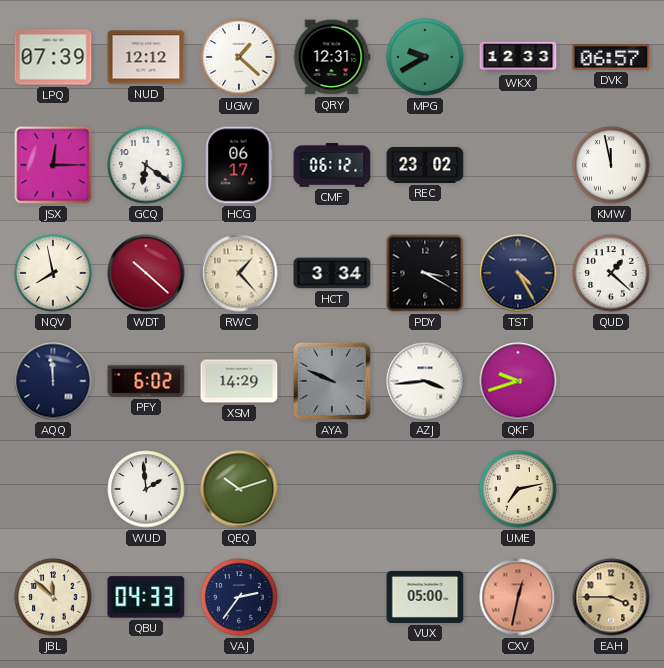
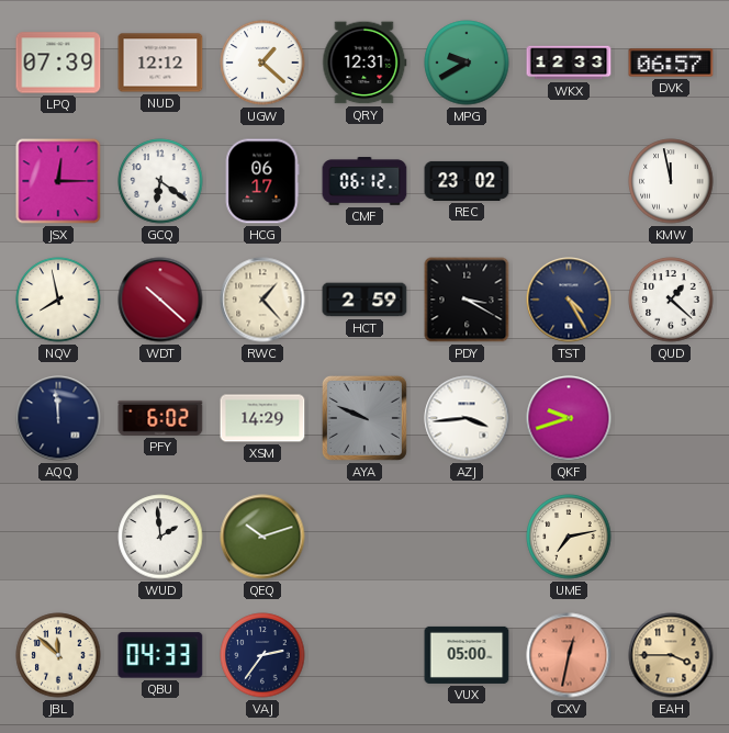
HCT: 3:34 -> 2:59
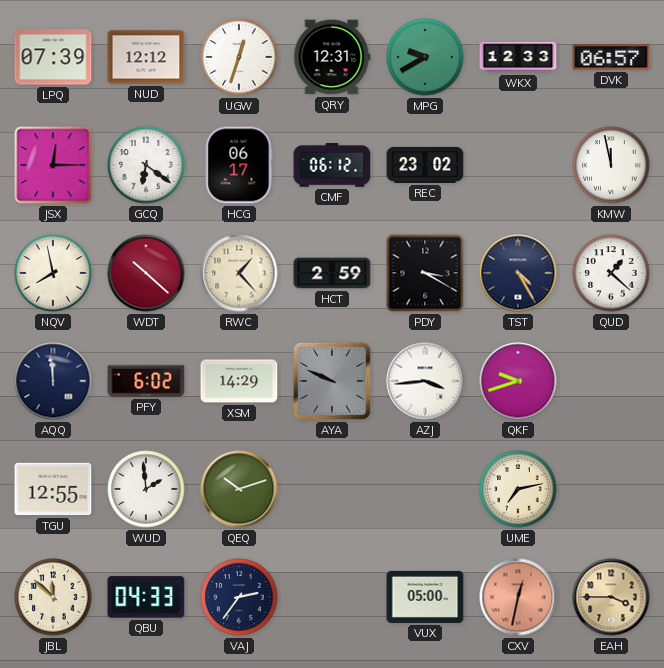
UGW: 1:22 -> 12:33
TGU: none -> 12:55
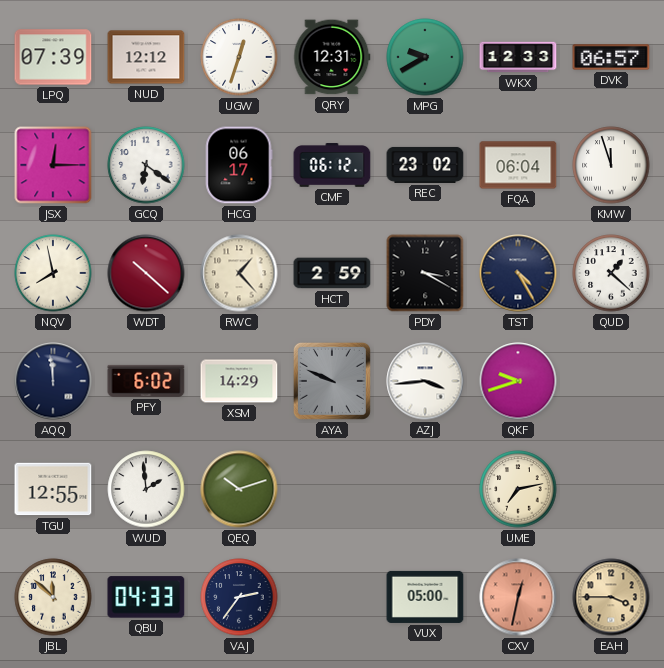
FQA: none -> 06:04
KMW: 11:58 -> 11:57
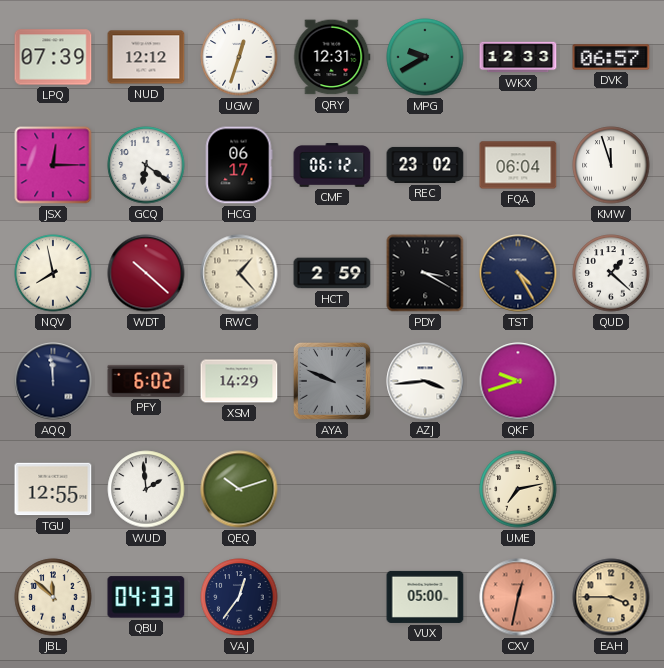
VAJ: 2:36 -> 12:36
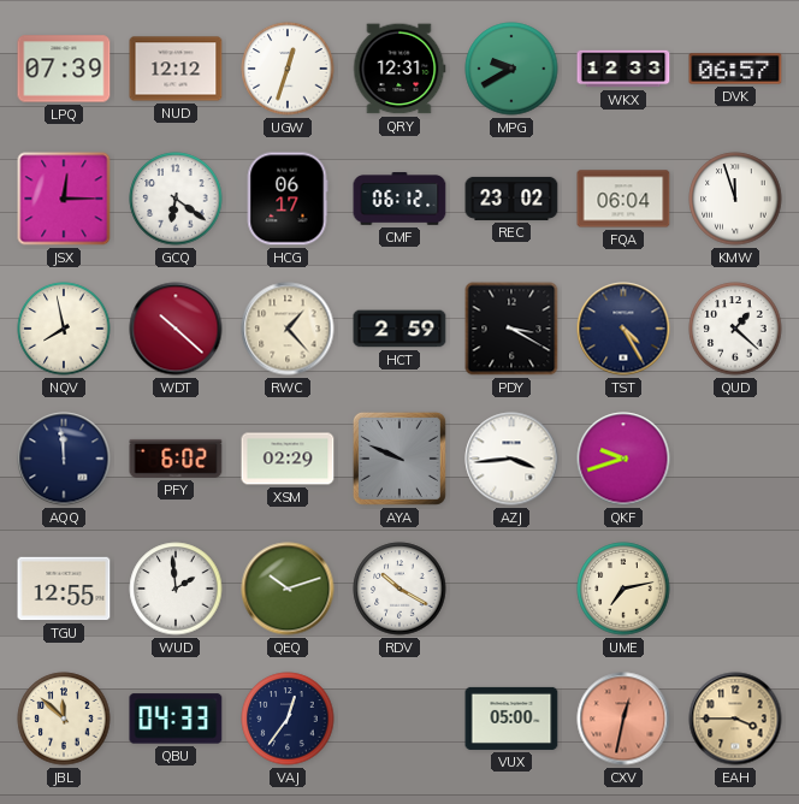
XSM: 14:29 -> 02:29
RDV: none -> 10:20
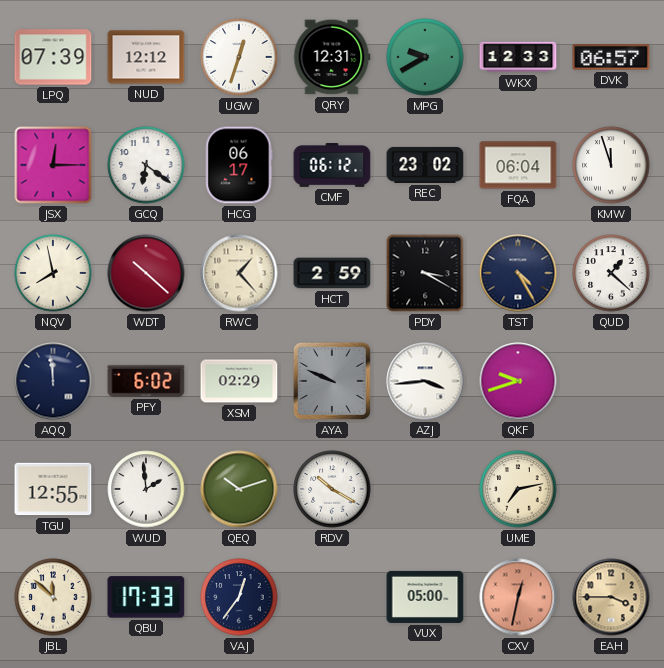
QBU: 04:33 -> 17:33
